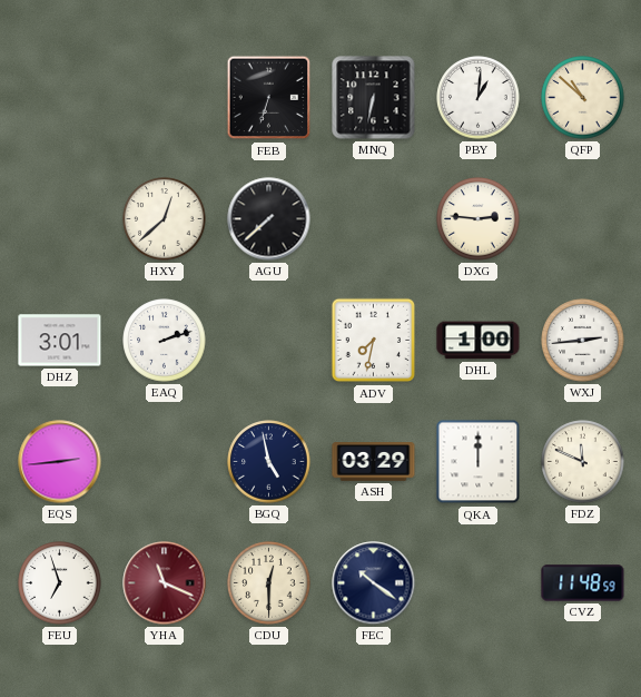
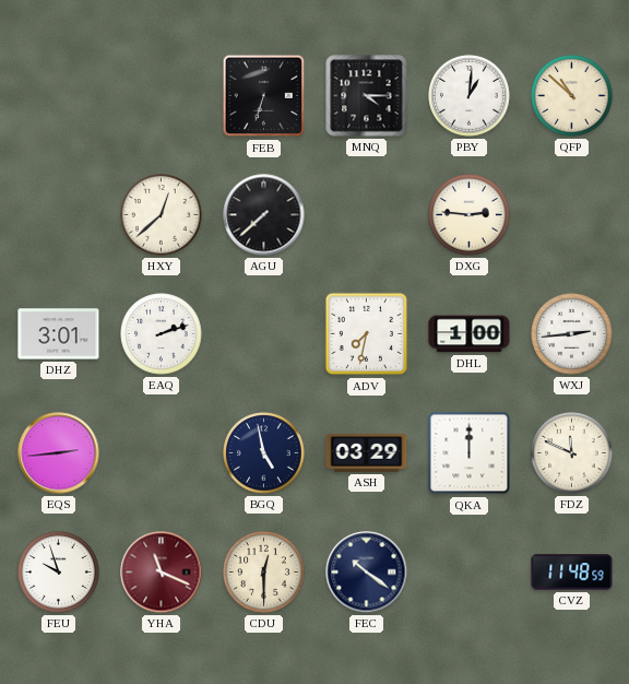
MNQ: 6:32 -> 4:15
FEU: 6:57 -> 9:57
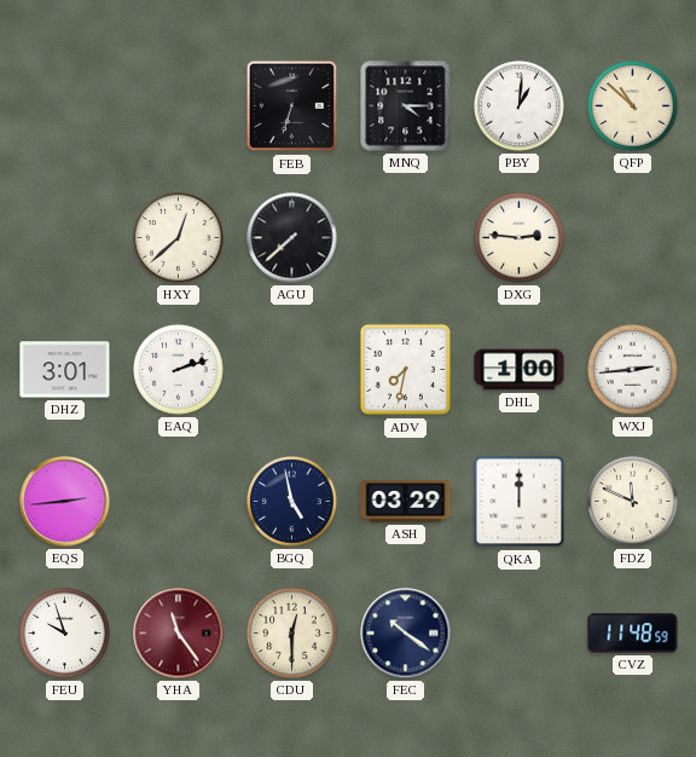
YHA: 11:19 -> 11:24
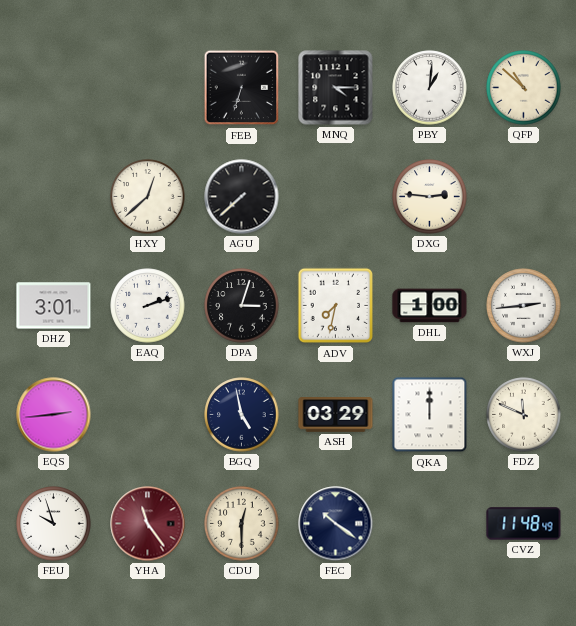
DPA: none -> 3:03
CVZ: 11:48:59 -> 11:48:49
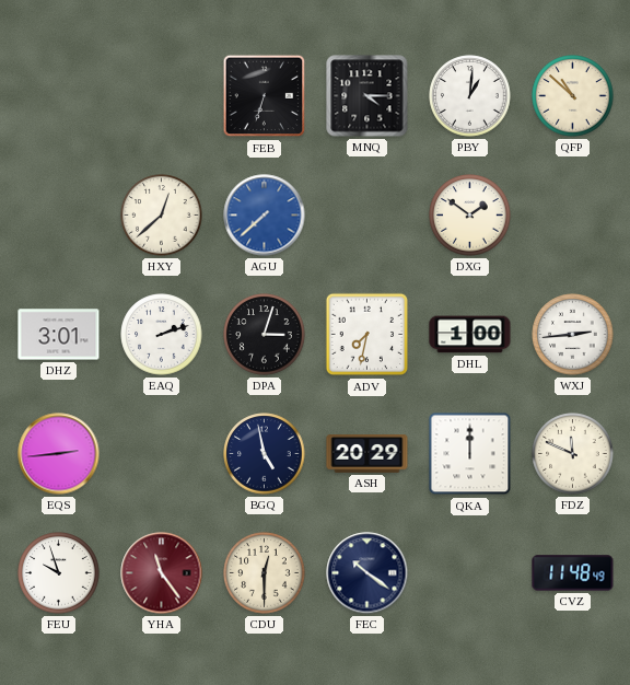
AGU dial: black -> blue
DXG: 2:46 -> 1:51
ASH: 03:29 -> 20:29
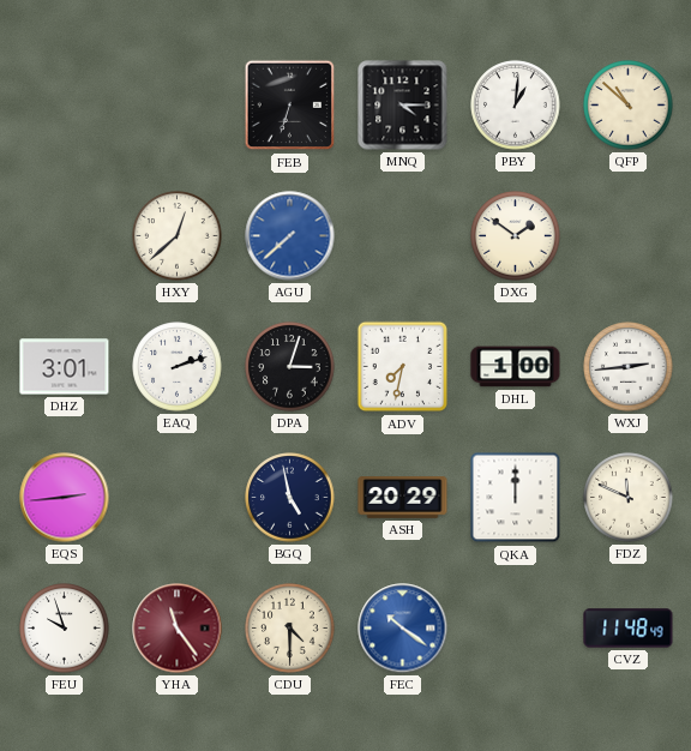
CDU: 12:30 -> 4:30
FEC dial: navy -> blue
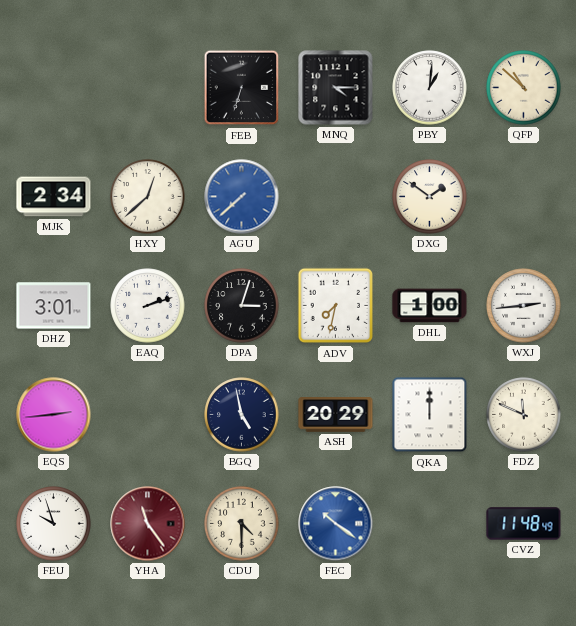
MJK: none -> 2:34
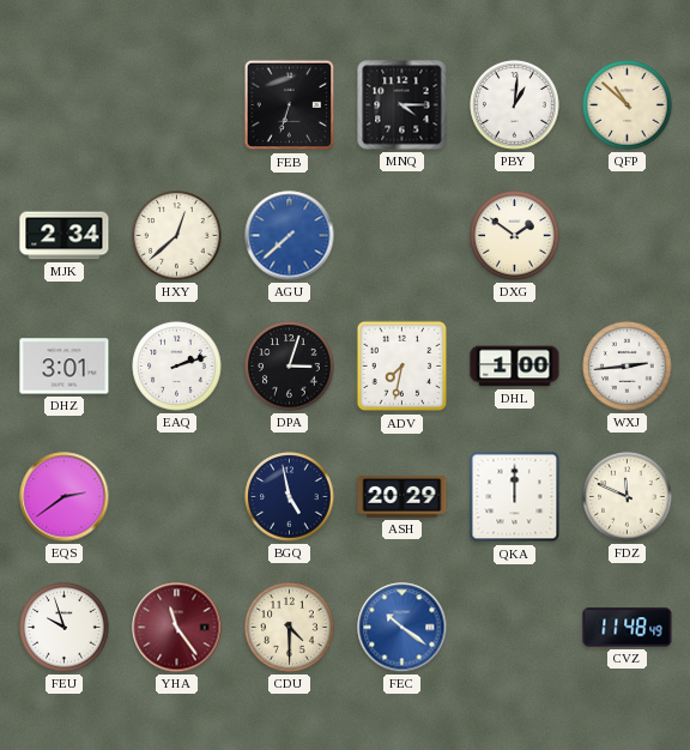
EQS: 2:44 -> 2:39
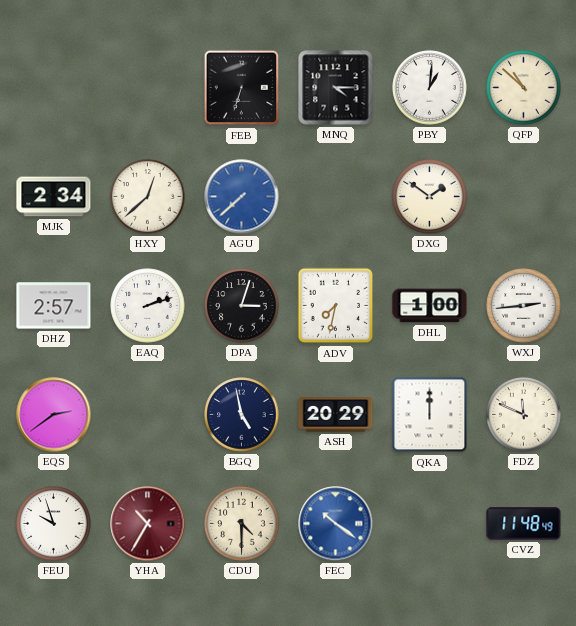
DHZ: 3:01 -> 2:57
YHA: 11:24 -> 10:35
